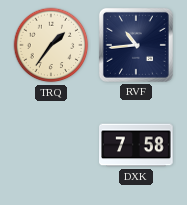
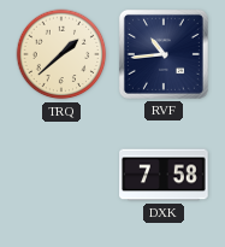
TRQ: 1:36 -> 1:38
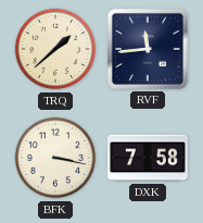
RVF: 10:44 -> 11:44
BFK: none -> 3:17
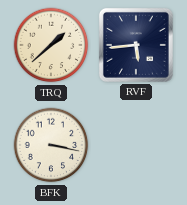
RVF: 11:44 -> 5:44
DXK: 7:58 -> none
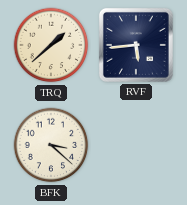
BFK: 3:17 -> 3:22
